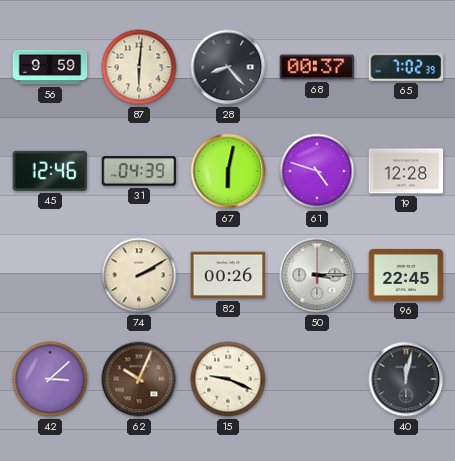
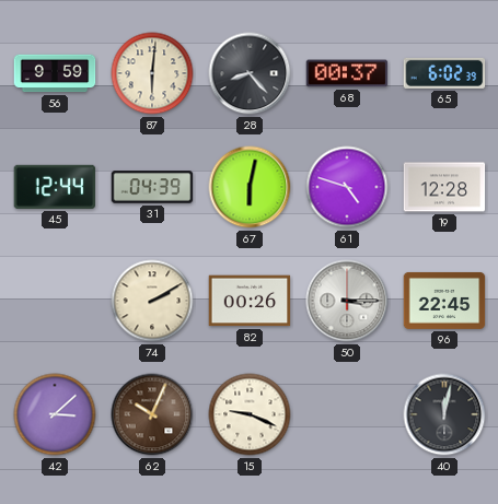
65: 7:02 -> 6:02
45: 12:46 -> 12:44
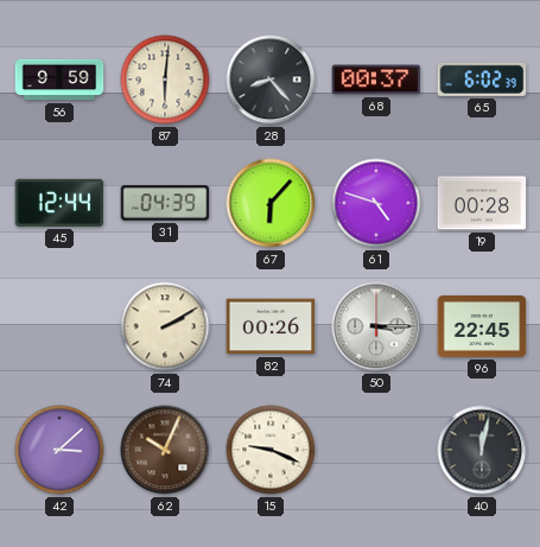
67: 6:02 -> 6:07
19: 12:28 -> 00:28
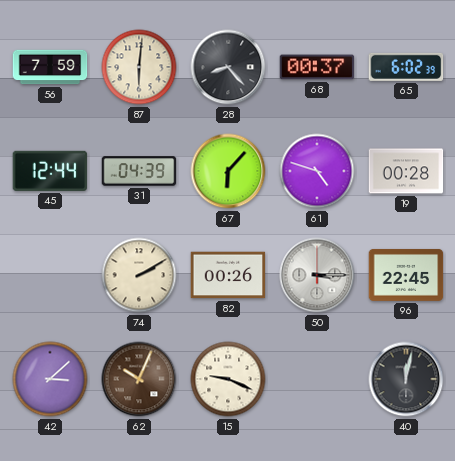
56: 9:59 -> 7:59
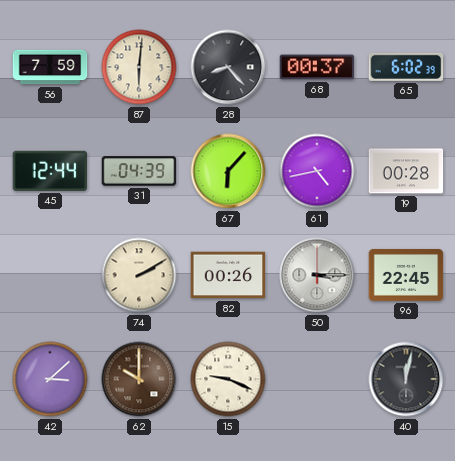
61: 4:48 -> 4:43
62: 10:04 -> 10:00
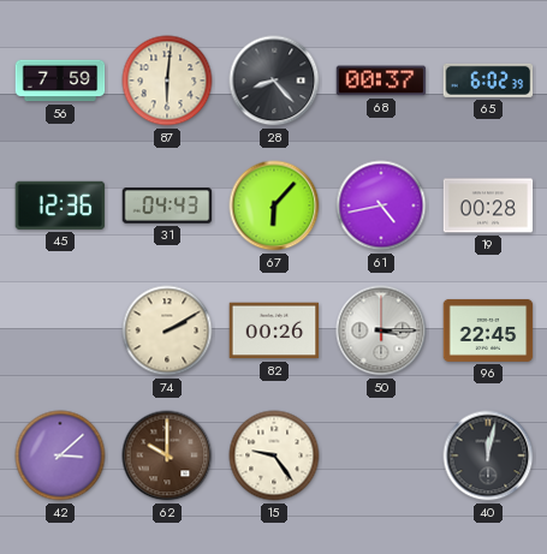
45: 12:44 -> 12:36
31: 04:39 -> 04:43
15: 9:19 -> 9:24
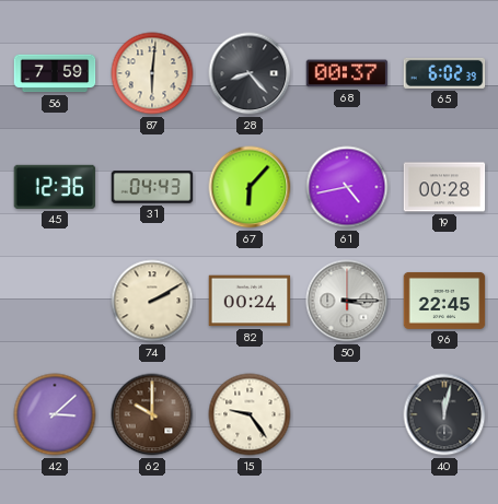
82: 00:26 -> 00:24
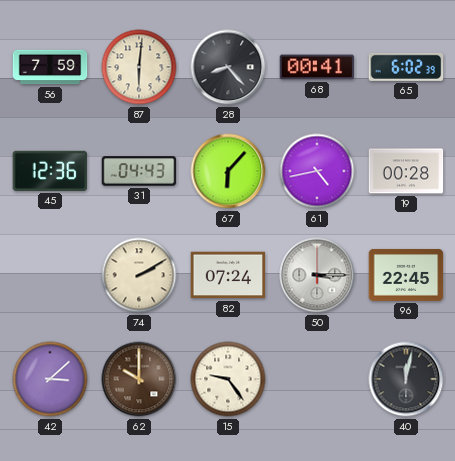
68: 00:37 -> 00:41
82: 00:24 -> 07:24
